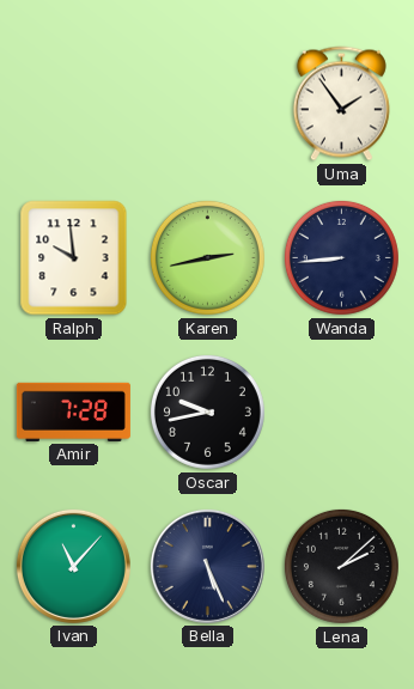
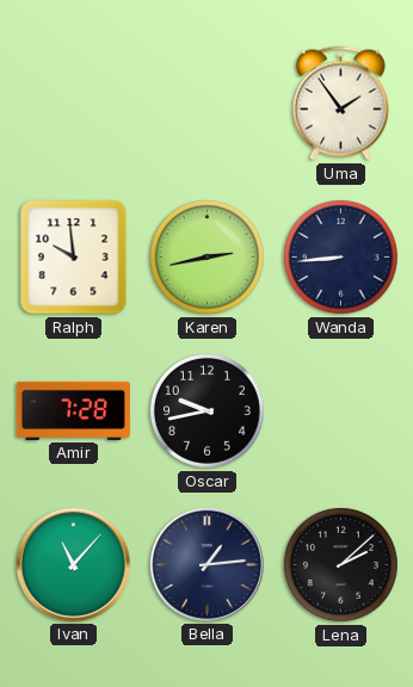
Bella: 5:26 -> 1:14
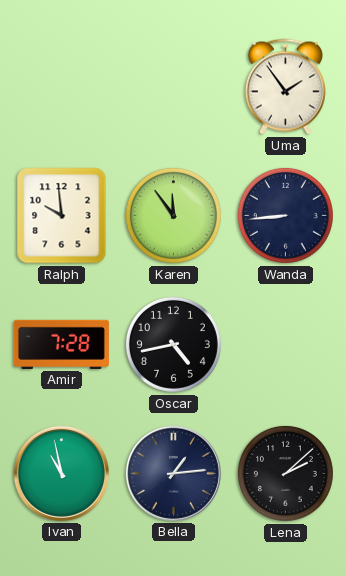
Karen: 2:43 -> 11:54
Oscar: 9:43 -> 4:43
Ivan: 11:07 -> 10:58
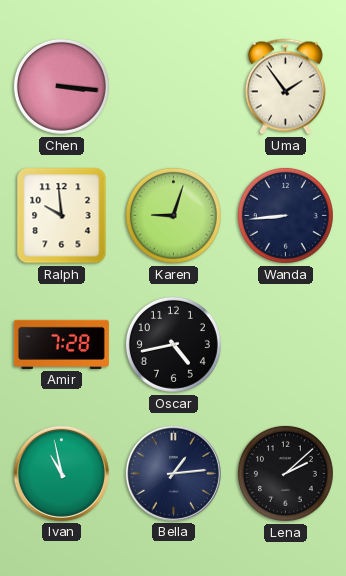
Chen: none -> 3:16
Karen: 11:54 -> 9:03
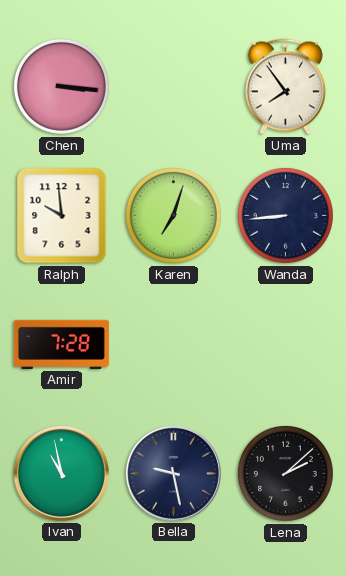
Uma: 1:54 -> 7:54
Karen: 9:03 -> 7:03
Oscar: 4:43 -> none
Bella: 1:14 -> 9:28
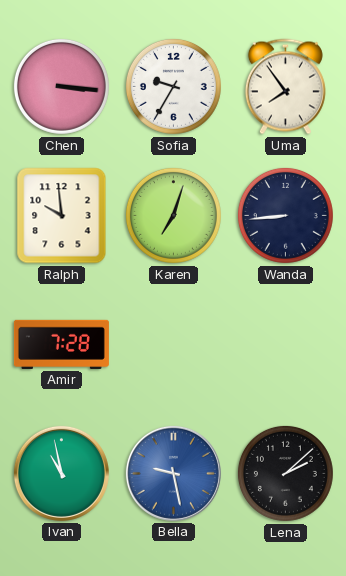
Sofia: none -> 9:35
Bella dial: navy -> blue
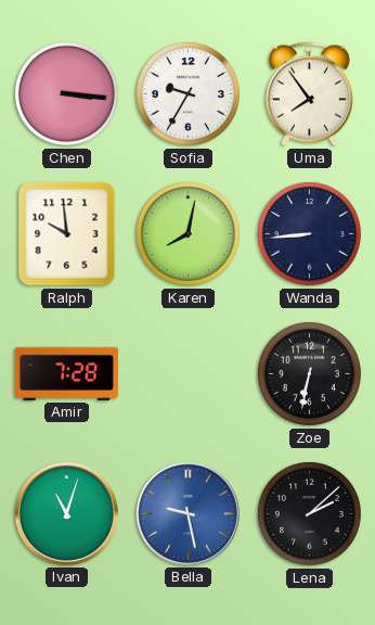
Karen: 7:03 -> 8:02
Zoe: none -> 6:32
Ivan: 10:58 -> 11:03
